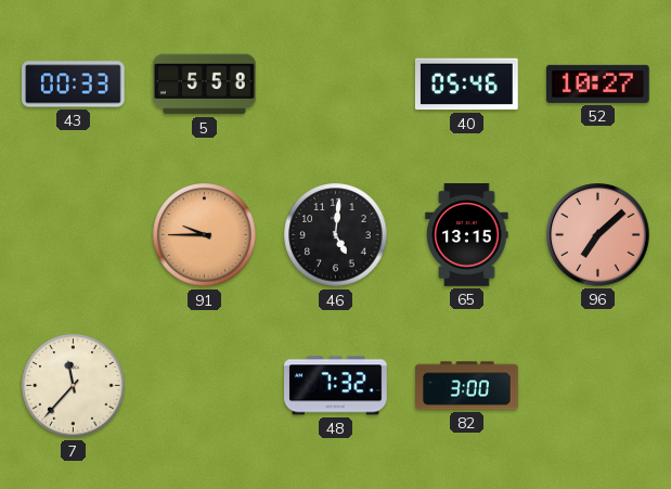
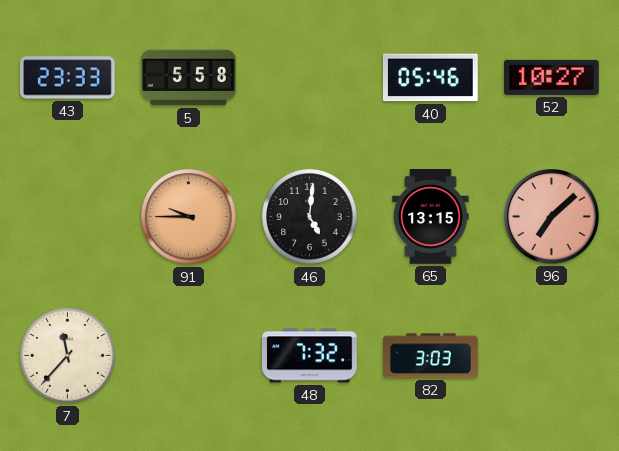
43: 00:33 -> 23:33
82: 3:00 -> 3:03
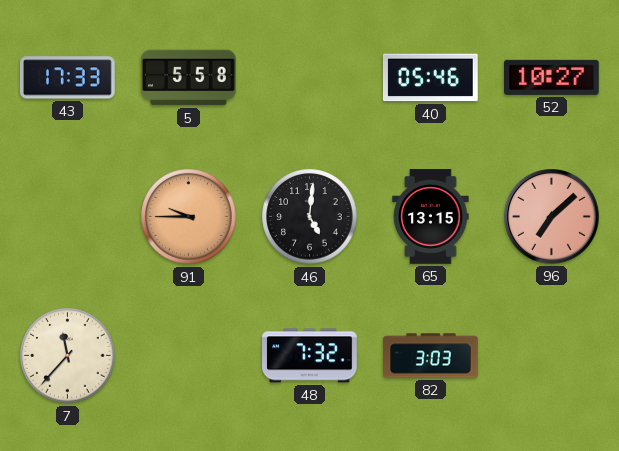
43: 23:33 -> 17:33
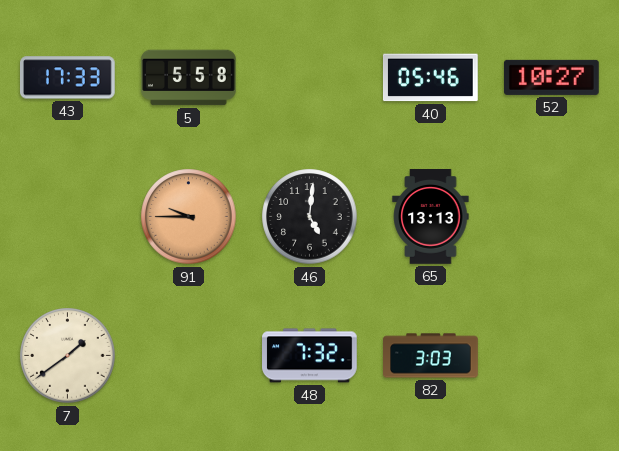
65: 13:15 -> 13:13
96: 7:08 -> none
7: 11:37 -> 1:39
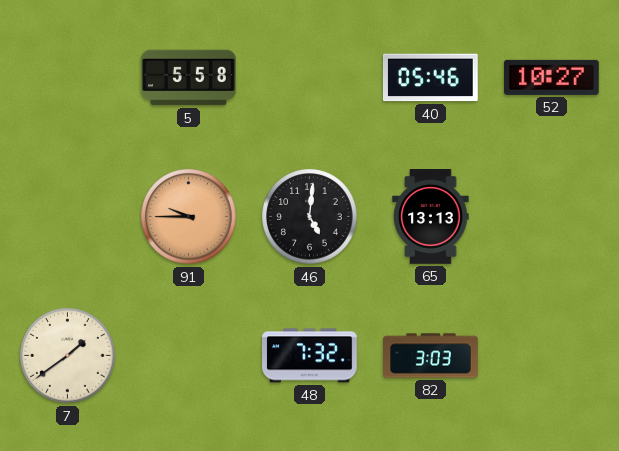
43: 17:33 -> none
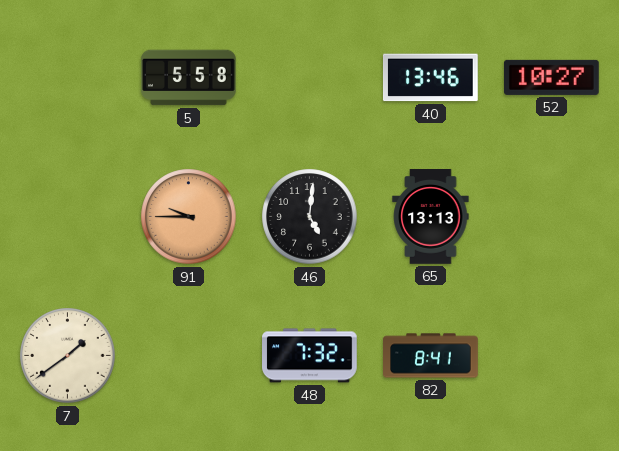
40: 05:46 -> 13:46
82: 3:03 -> 8:41
